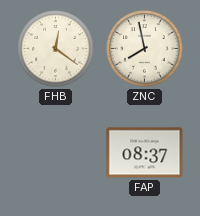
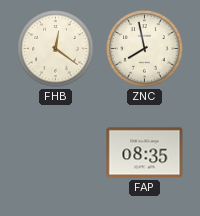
FAP: 08:37 -> 08:35
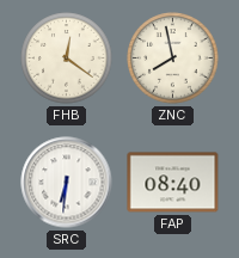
SRC: none -> 6:31
FAP: 08:35 -> 08:40
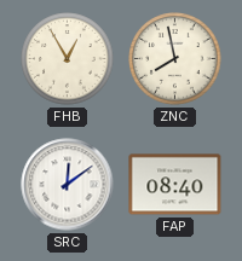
FHB: 12:21 -> 12:55
SRC: 6:31 -> 12:09
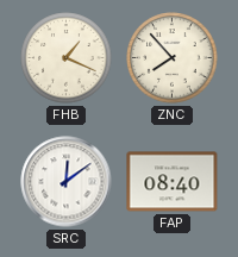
FHB: 12:55 -> 1:19
ZNC: 7:58 -> 7:53
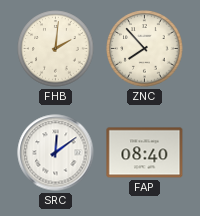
FHB: 1:19 -> 2:01
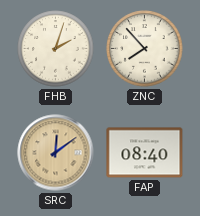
FHB: 2:01 -> 2:03
SRC dial: white -> champagne
